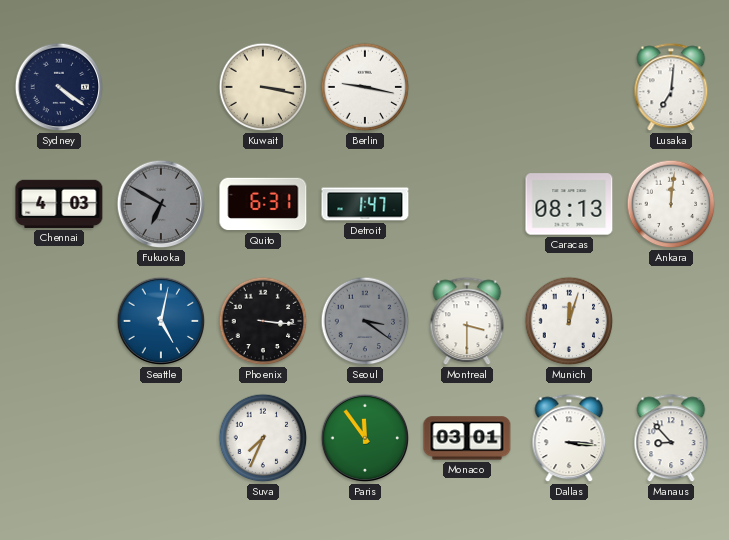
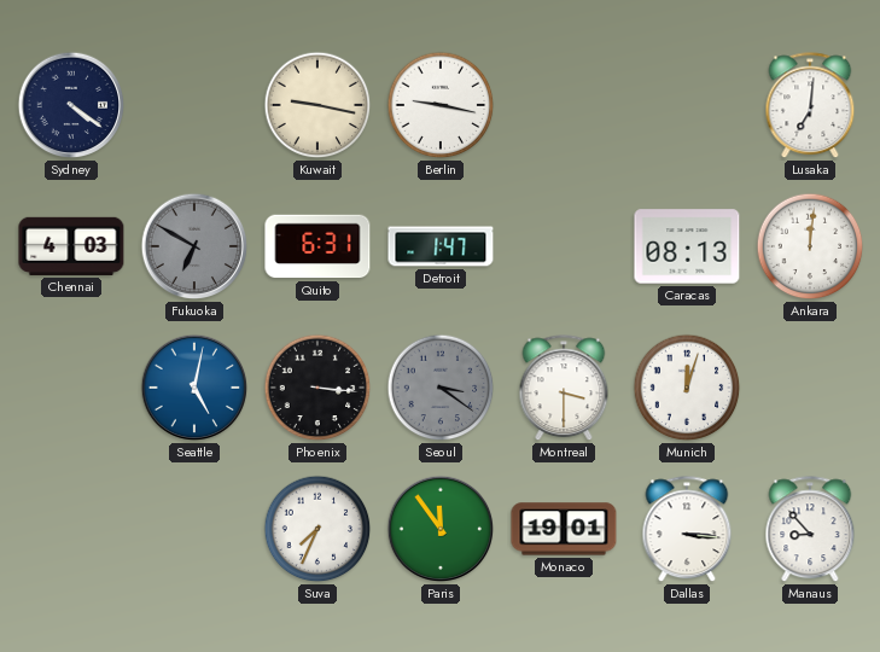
Kuwait: 3:17 -> 9:17
Monaco: 03:01 -> 19:01
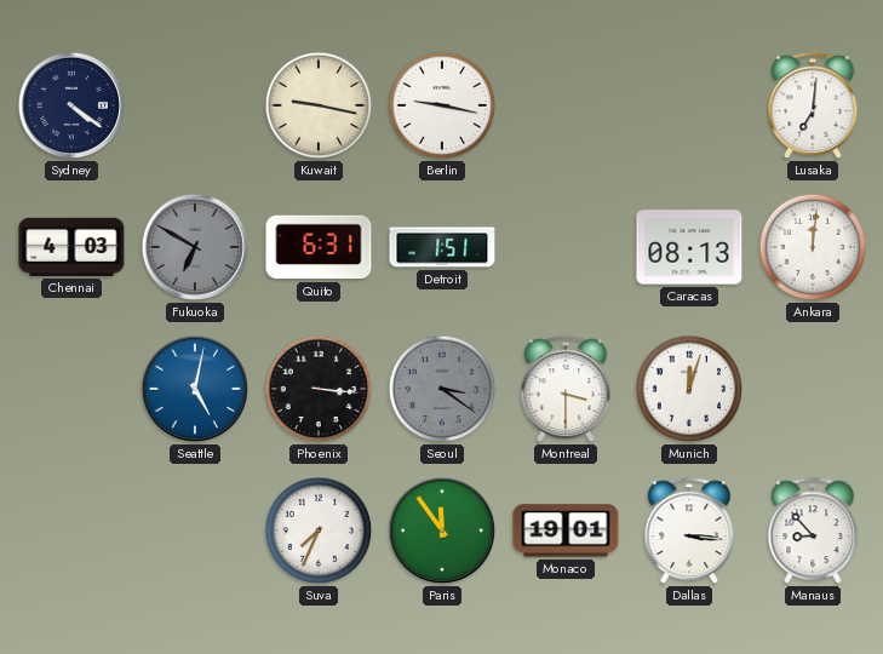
Detroit: 1:47 -> 1:51
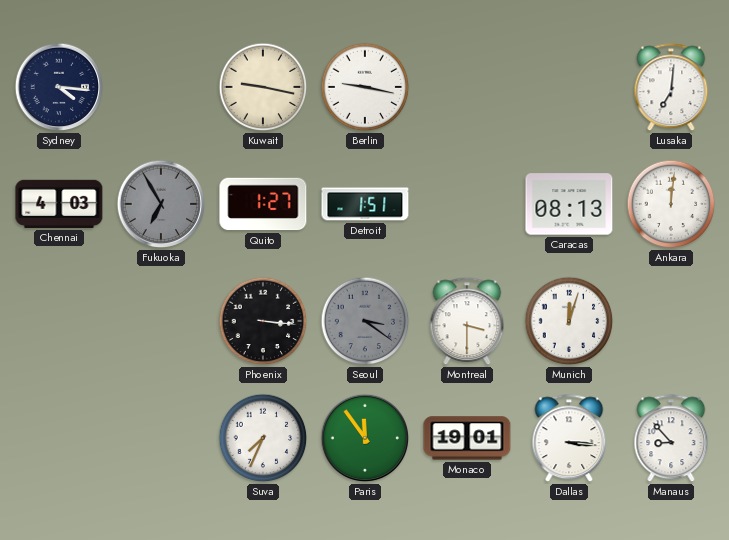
Sydney: 4:21 -> 4:16
Fukuoka: 6:50 -> 6:55
Quito: 6:31 -> 1:27
Seattle: 5:02 -> none
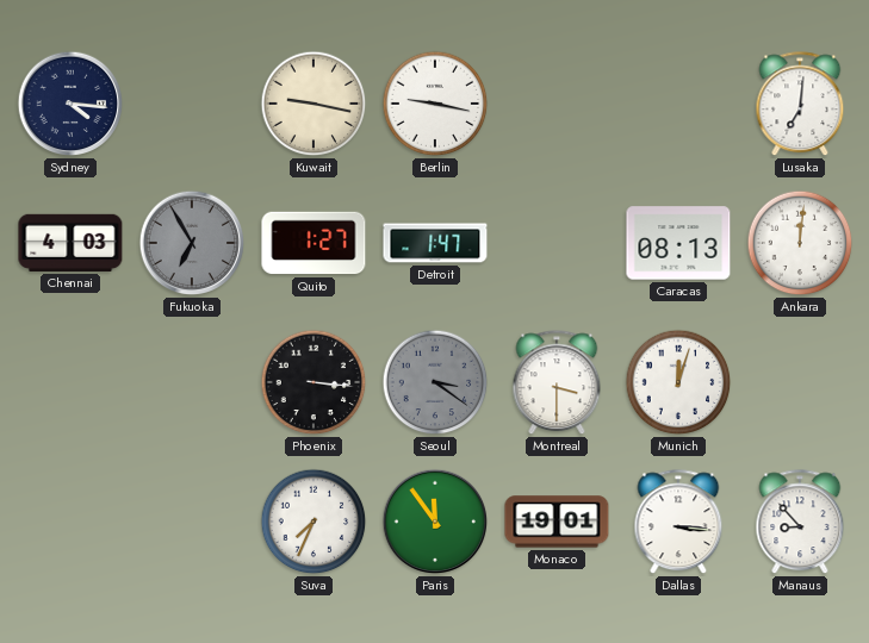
Detroit: 1:51 -> 1:47
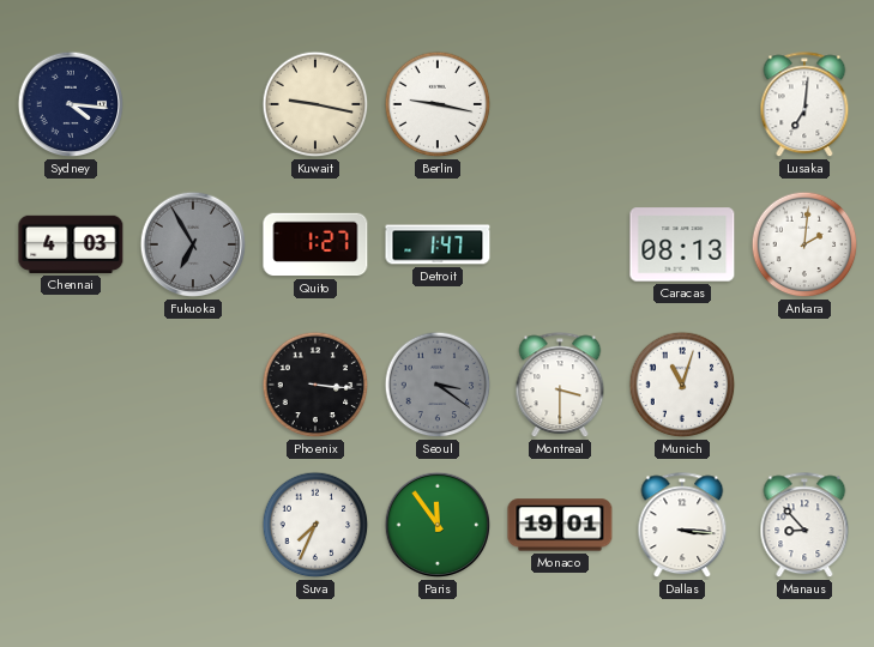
Ankara: 12:01 -> 2:01
Munich: 12:03 -> 11:03
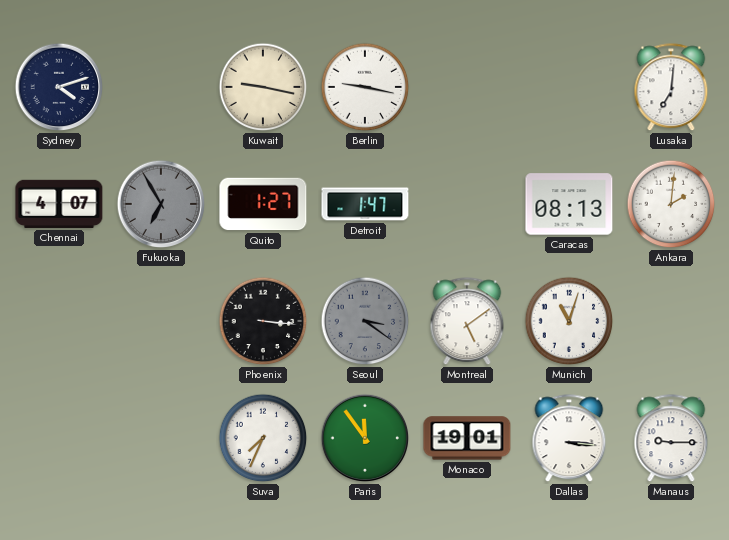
Sydney: 4:16 -> 4:12
Chennai: 4:03 -> 4:07
Montreal: 3:30 -> 5:09
Manaus: 8:53 -> 9:15
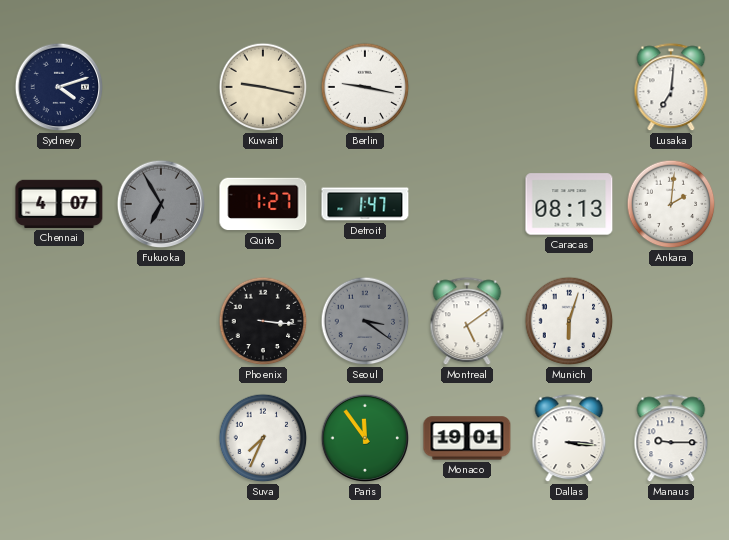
Munich: 11:03 -> 6:03
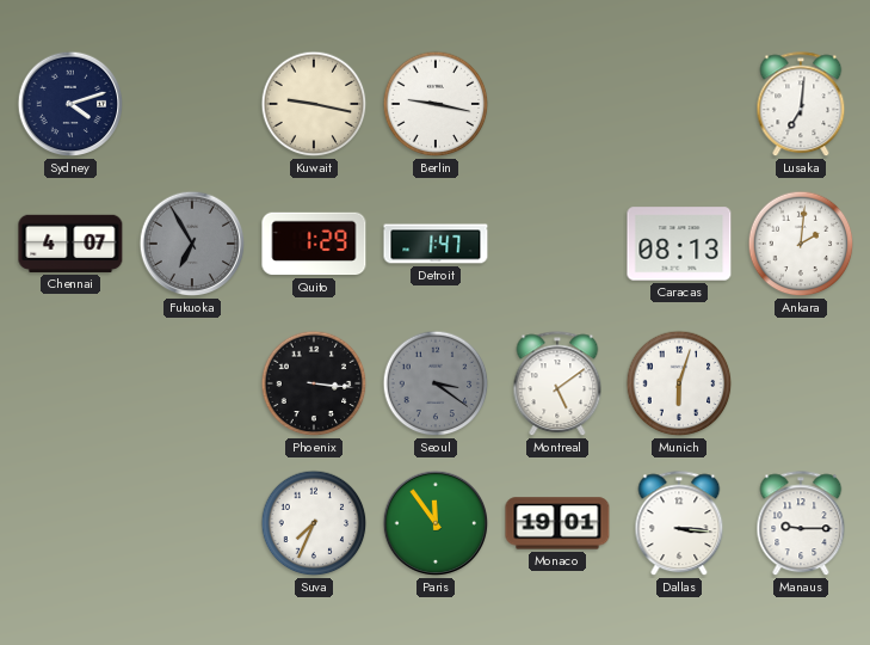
Quito: 1:27 -> 1:29
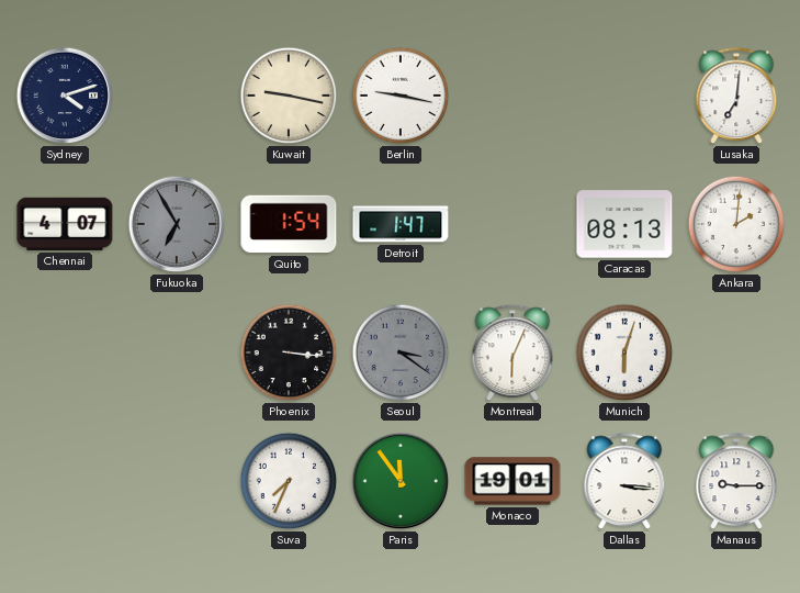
Quito: 1:29 -> 1:54
Montreal: 5:09 -> 6:04
